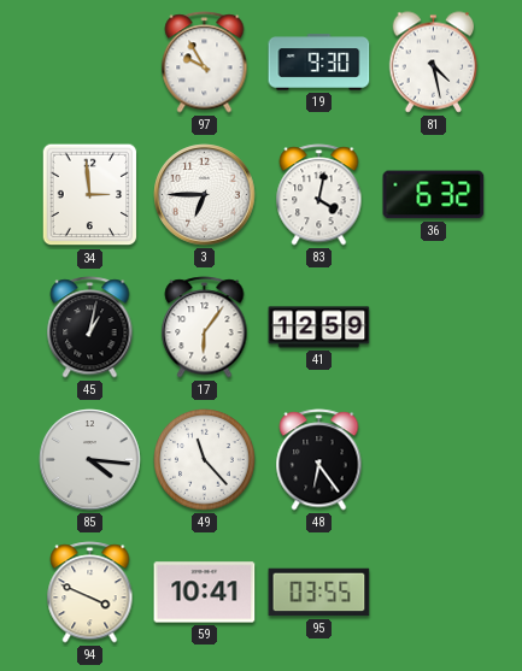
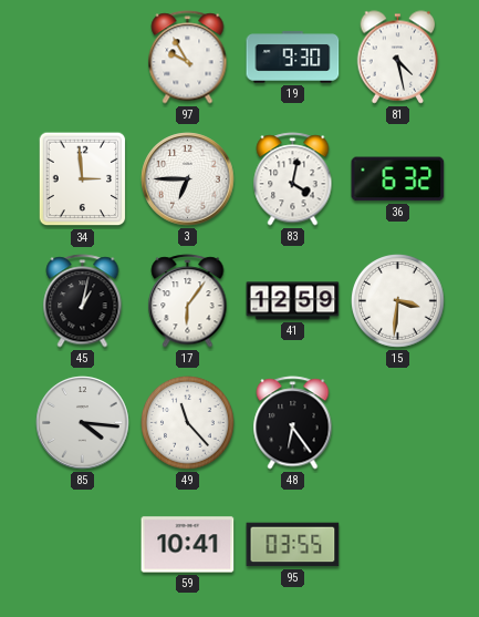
15: none -> 3:31
94: 3:49 -> none
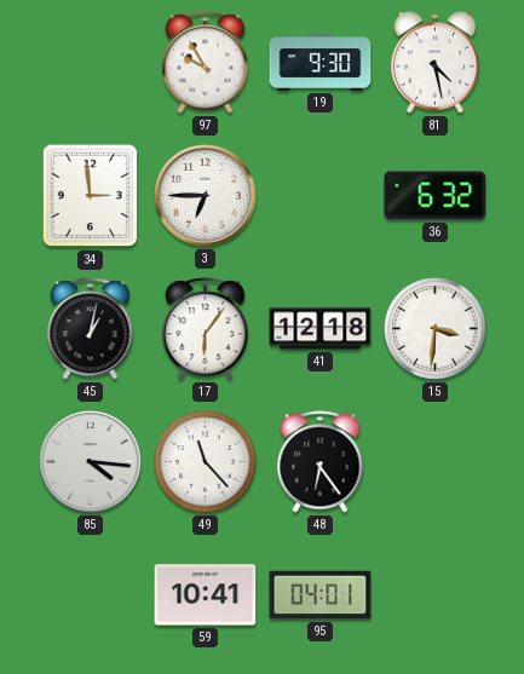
83: 4:02 -> none
41: 12:59 -> 12:18
95: 03:55 -> 04:01
